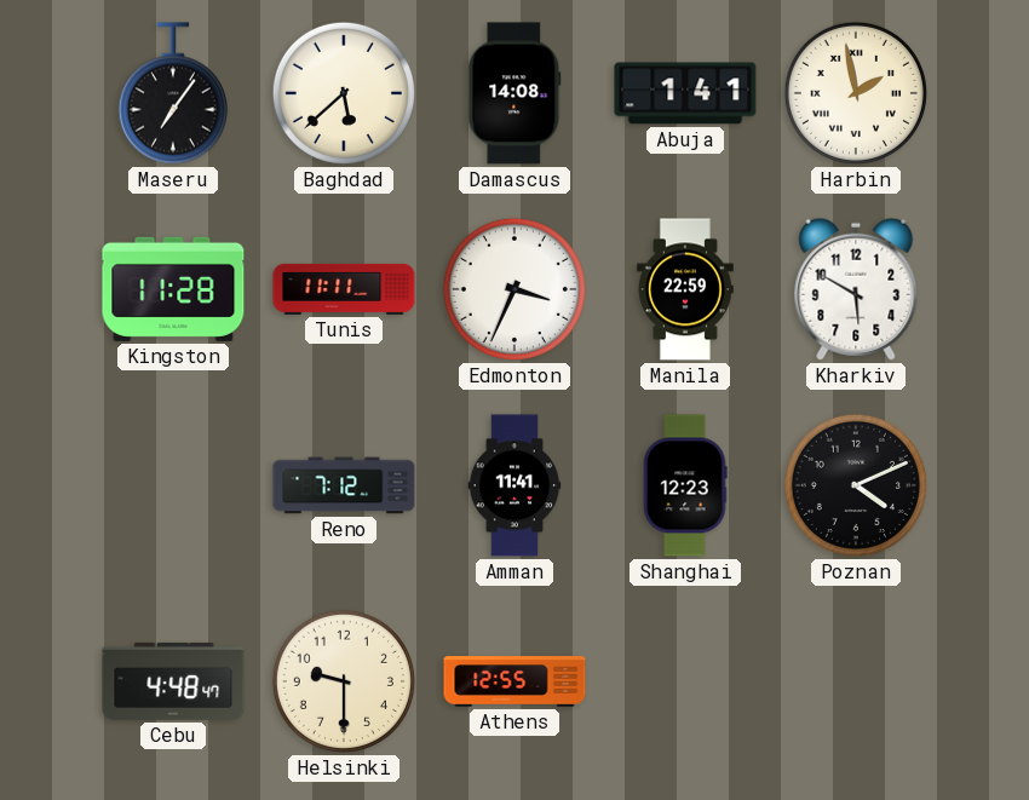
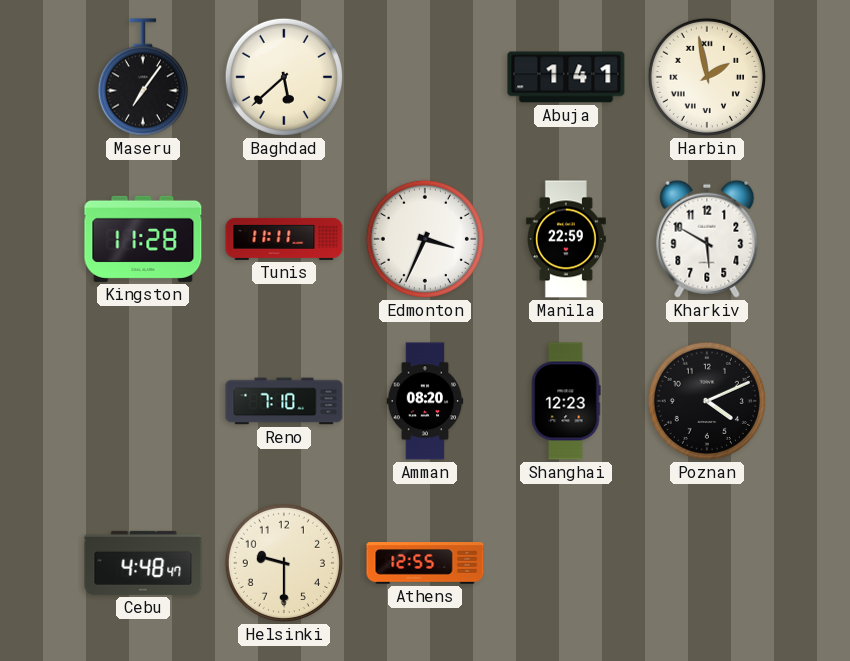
Damascus: 14:08 -> none
Reno: 7:12 -> 7:10
Amman: 11:41 -> 08:20
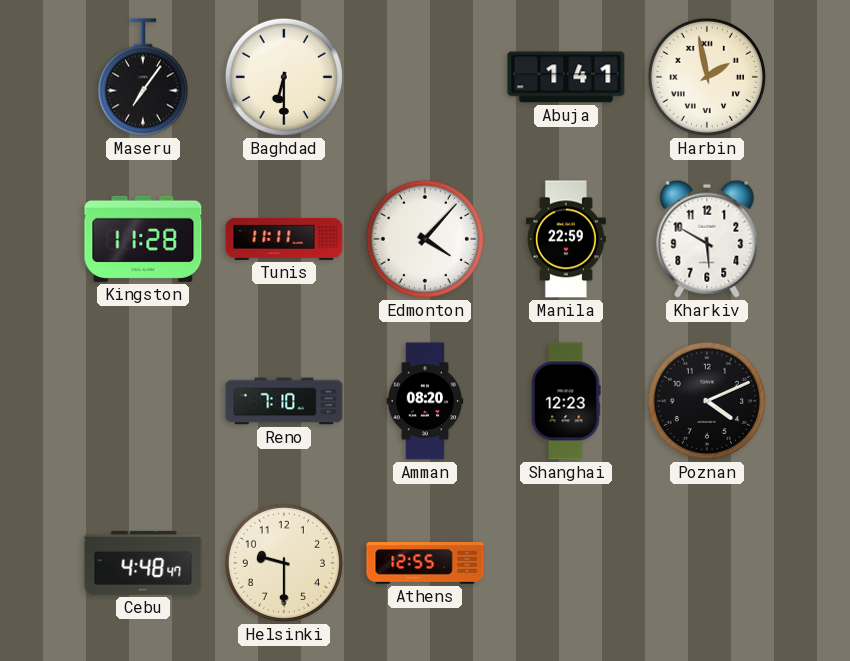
Baghdad: 5:38 -> 6:30
Edmonton: 3:34 -> 4:07
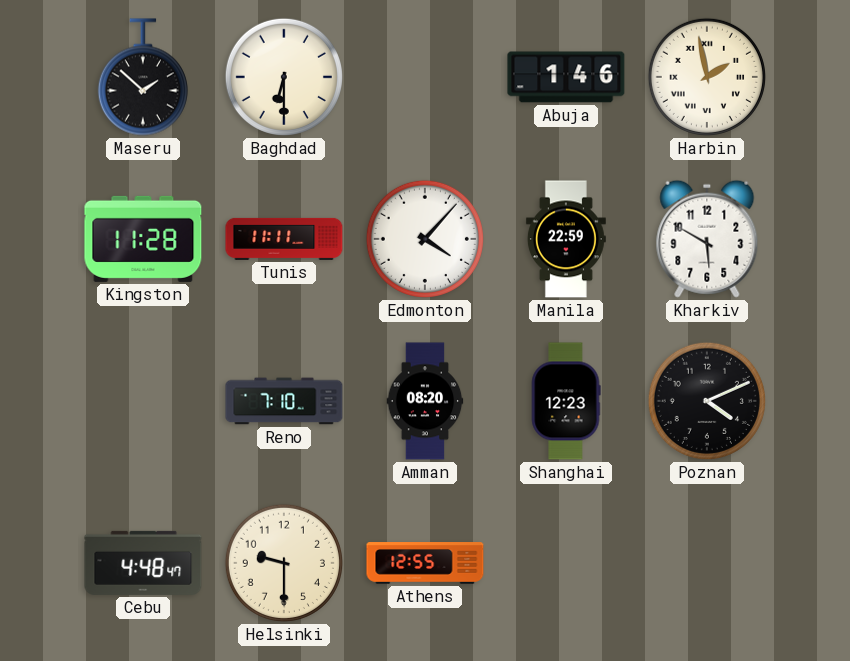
Maseru: 7:06 -> 1:52
Abuja: 1:41 -> 1:46
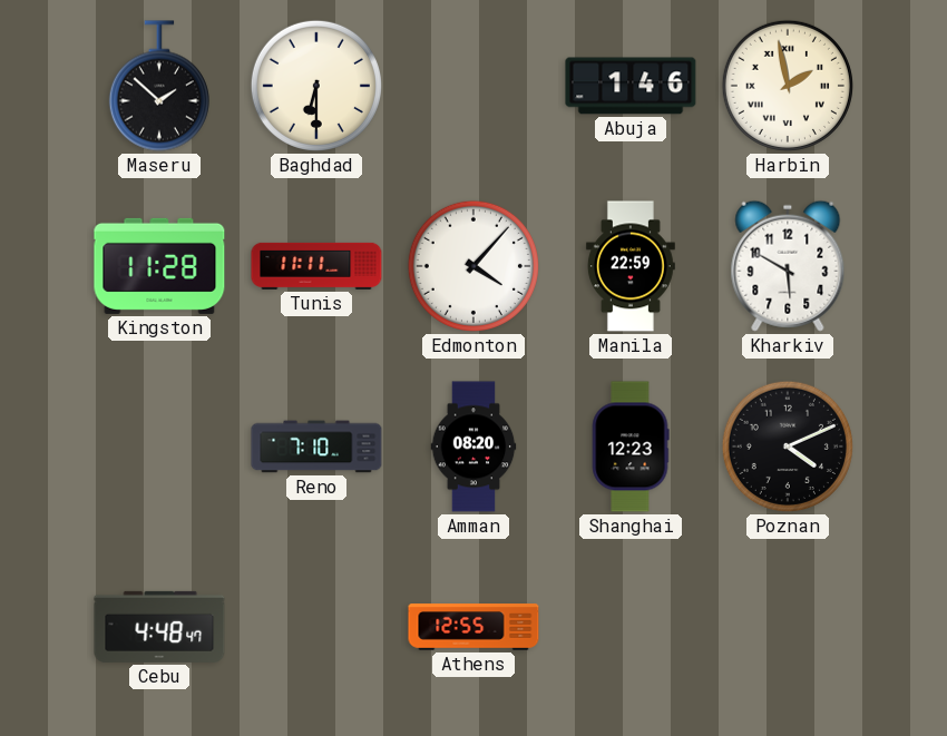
Helsinki: 9:30 -> none
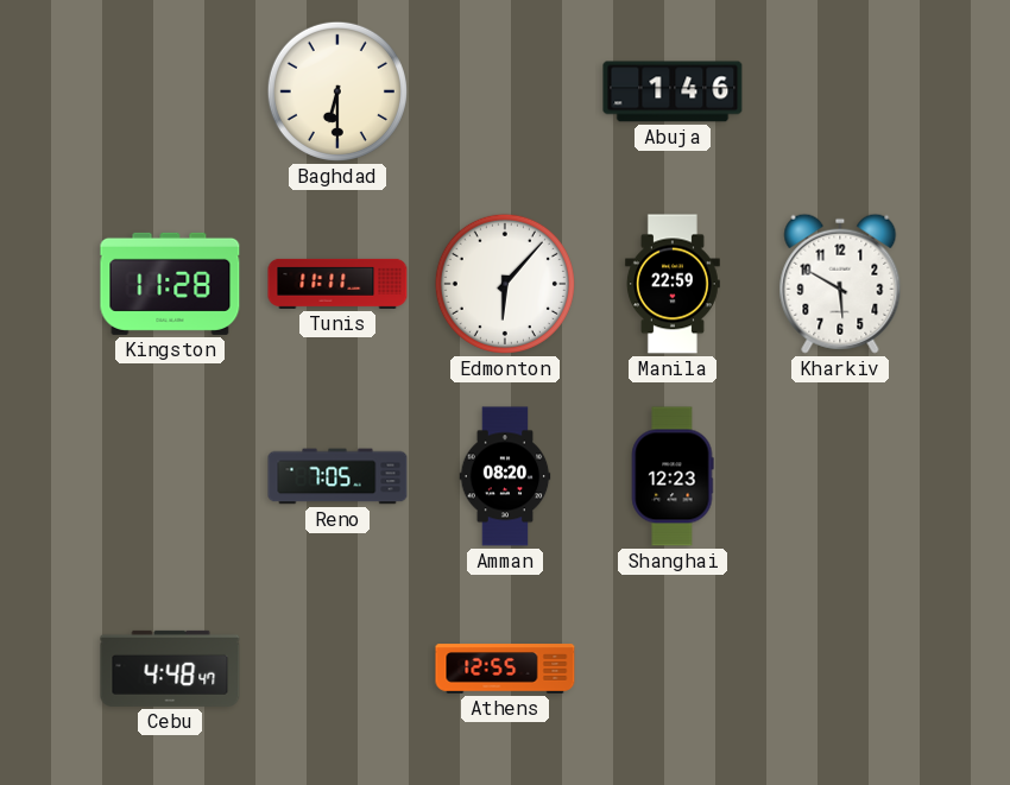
Maseru: 1:52 -> none
Harbin: 1:58 -> none
Edmonton: 4:07 -> 6:07
Reno: 7:10 -> 7:05
Poznan: 4:11 -> none
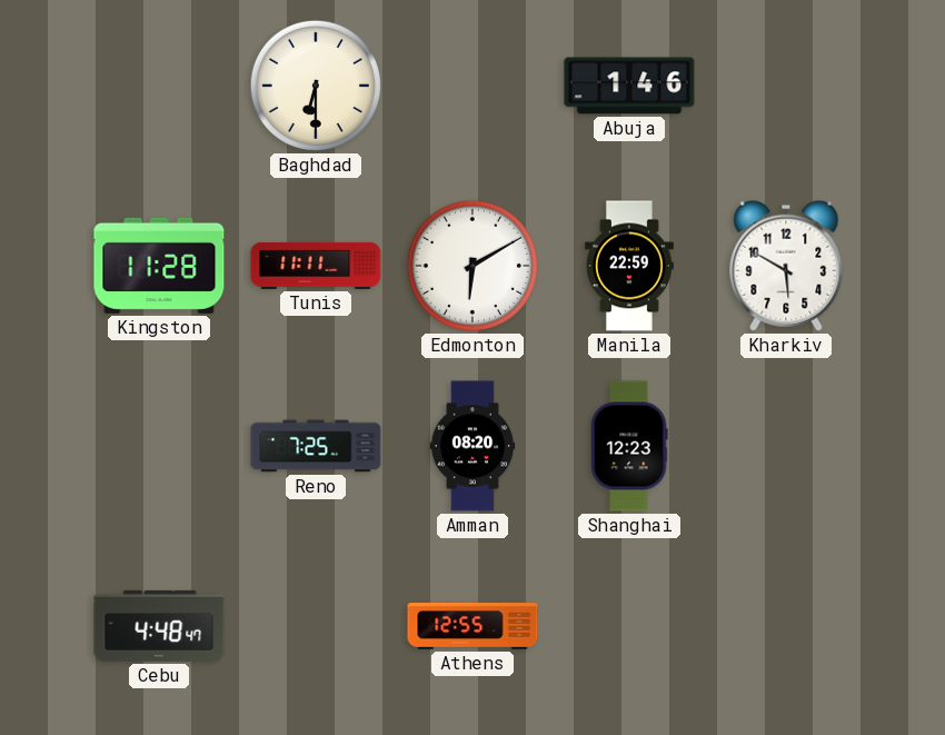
Edmonton: 6:07 -> 6:10
Reno: 7:05 -> 7:25
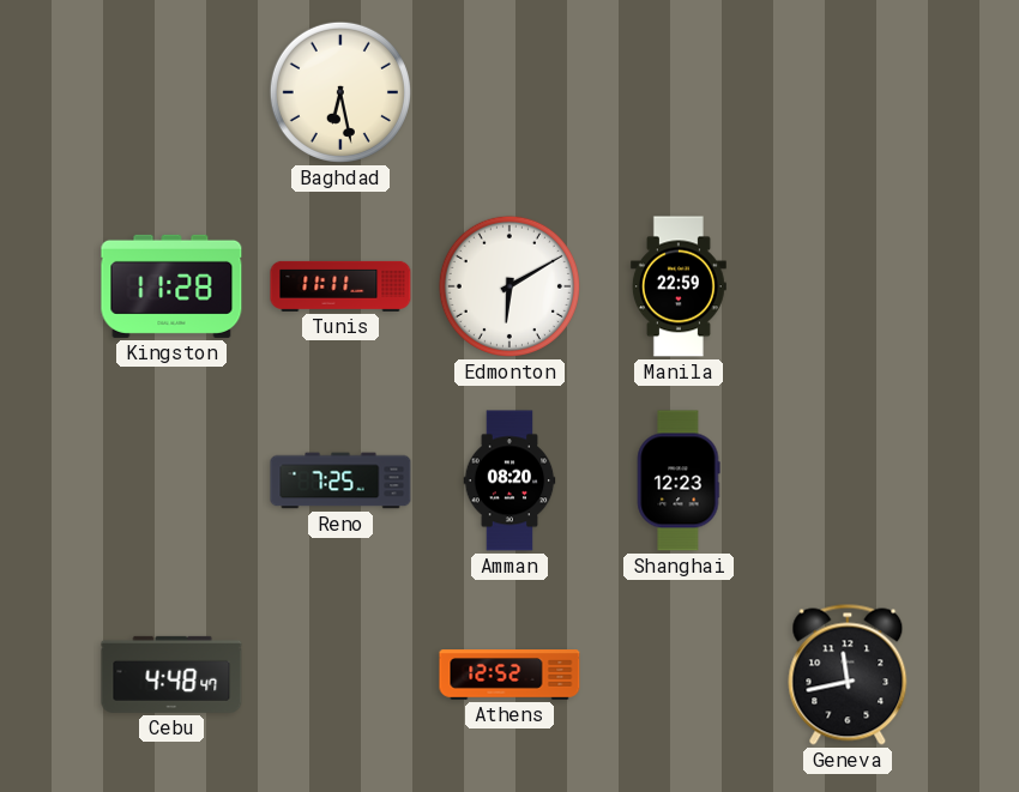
Baghdad: 6:30 -> 6:28
Abuja: 1:46 -> none
Kharkiv: 5:50 -> none
Athens: 12:55 -> 12:52
Geneva: none -> 11:43
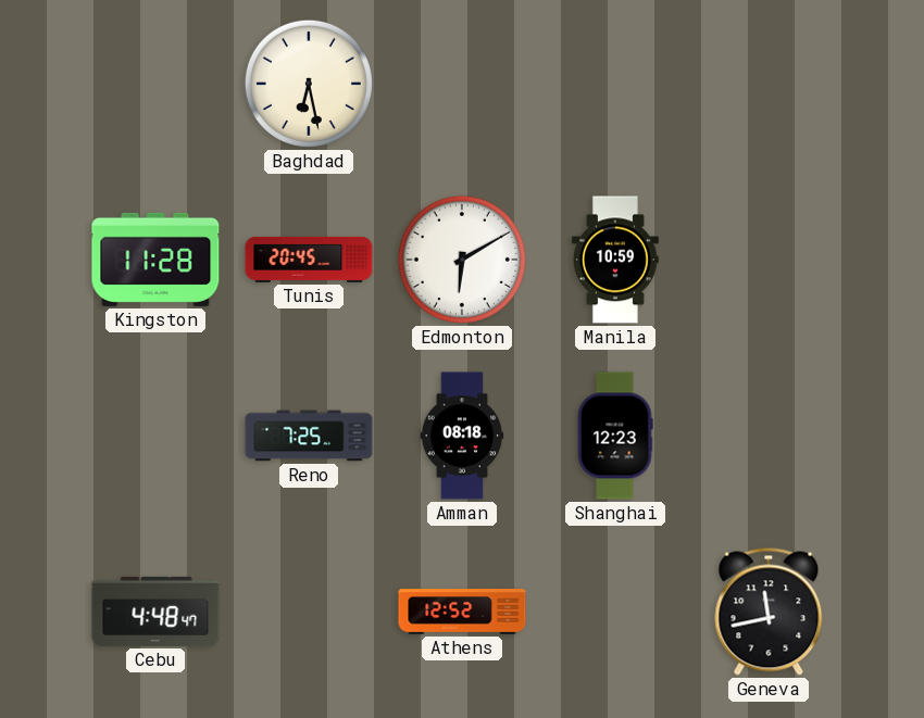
Tunis: 11:11 -> 20:45
Manila: 22:59 -> 10:59
Amman: 08:20 -> 08:18
